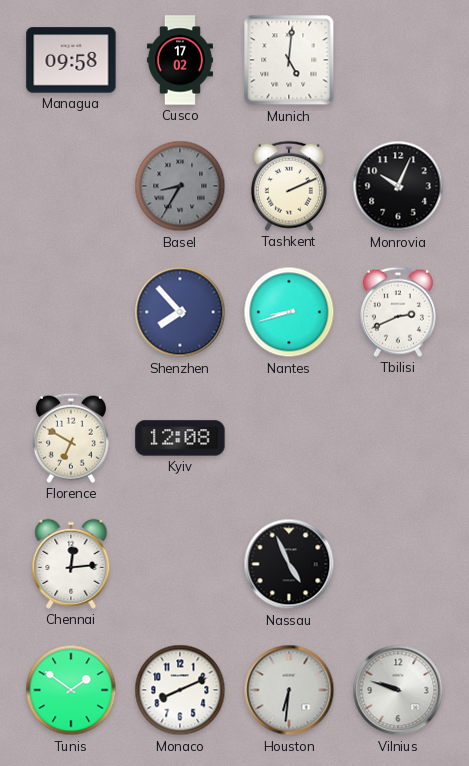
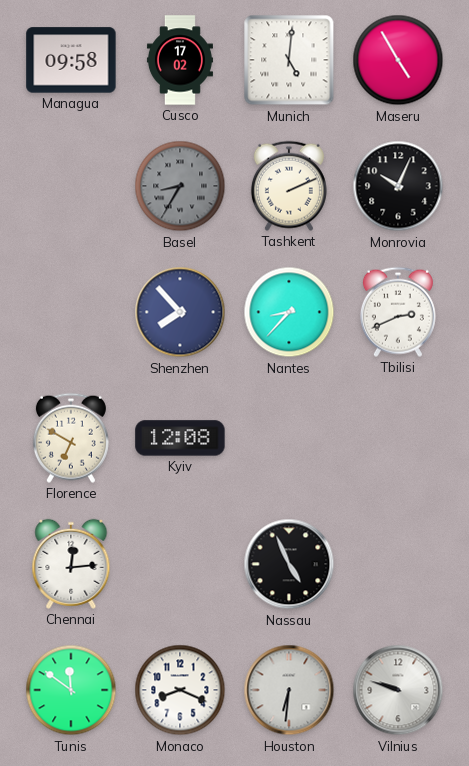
Maseru: none -> 4:55
Nantes: 8:42 -> 8:37
Tunis: 1:51 -> 11:51
Monaco: 8:11 -> 8:19
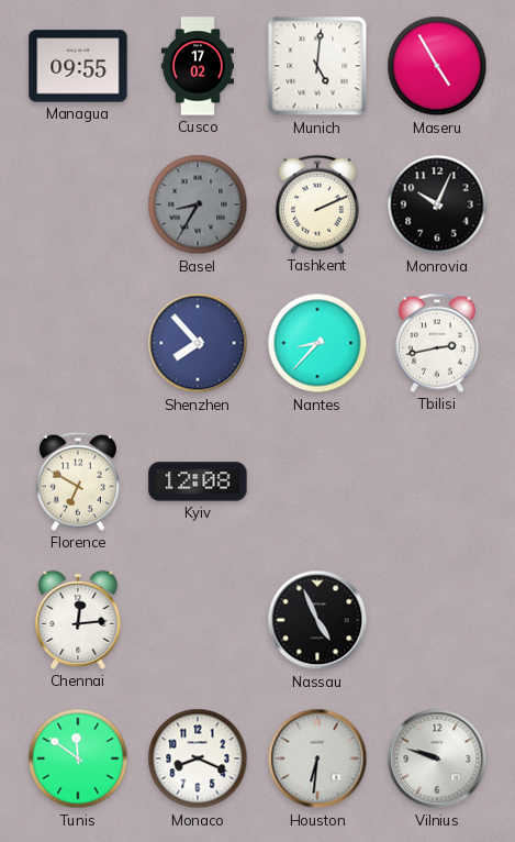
Managua: 09:58 -> 09:55
Tbilisi: 2:41 -> 2:43
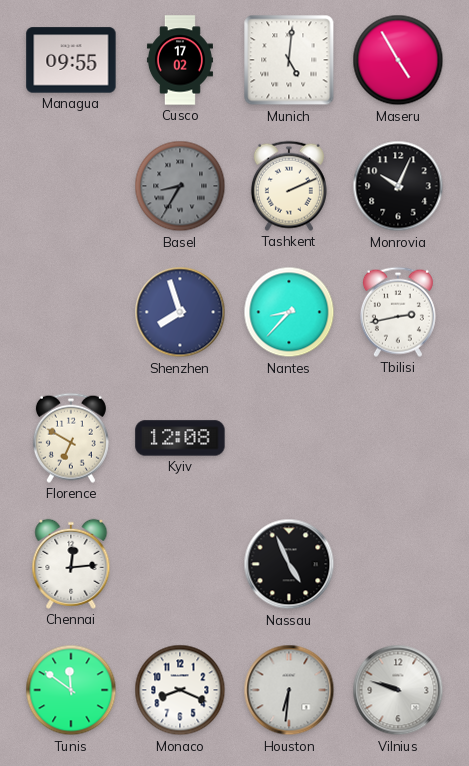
Shenzhen: 7:53 -> 7:57
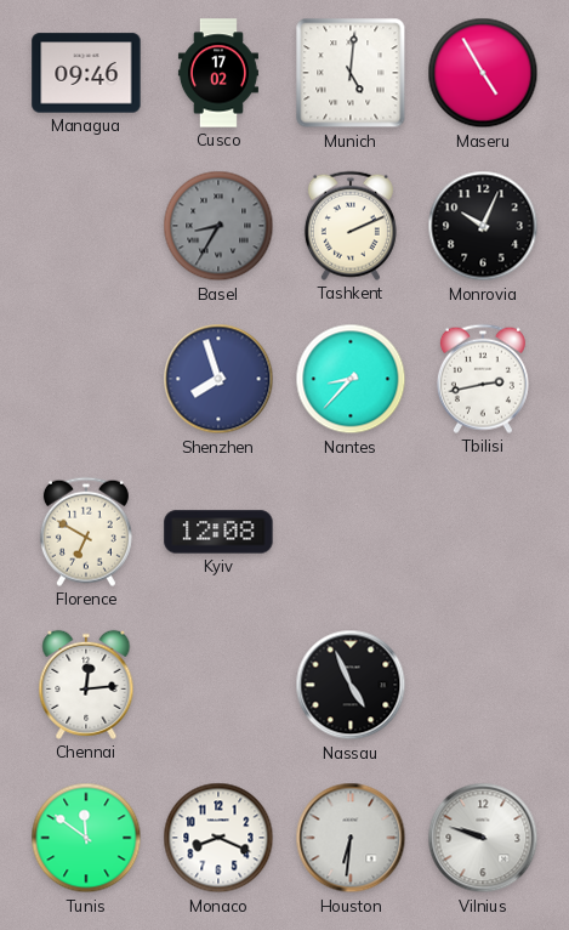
Managua: 09:55 -> 09:46
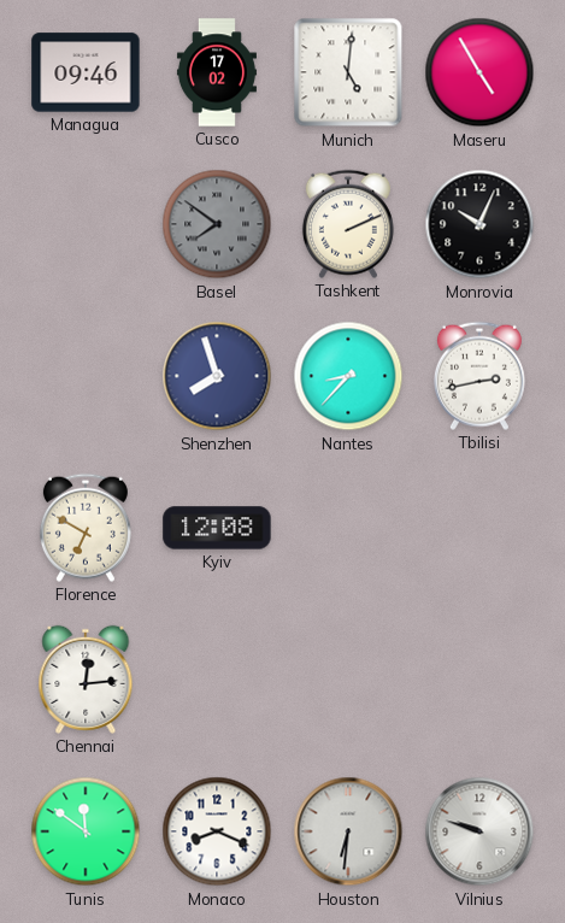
Basel: 8:35 -> 7:51
Nassau: 4:56 -> none
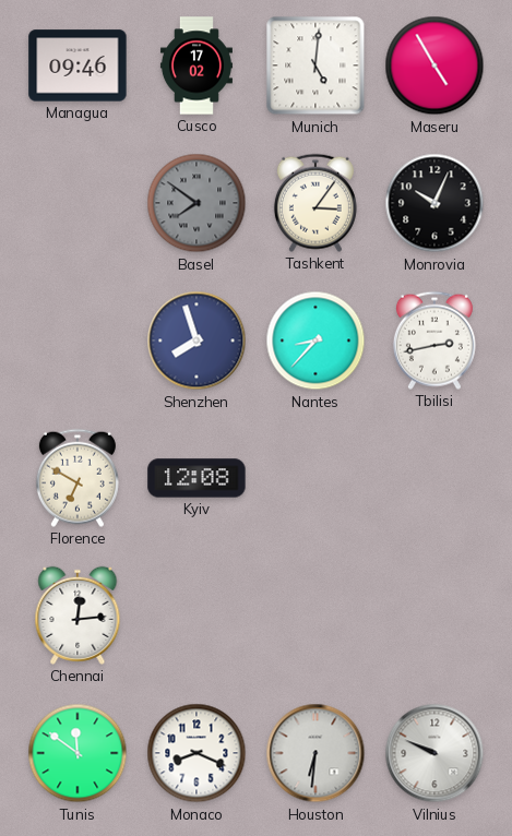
Tashkent: 2:11 -> 3:06
Vilnius: 9:48 -> 9:49
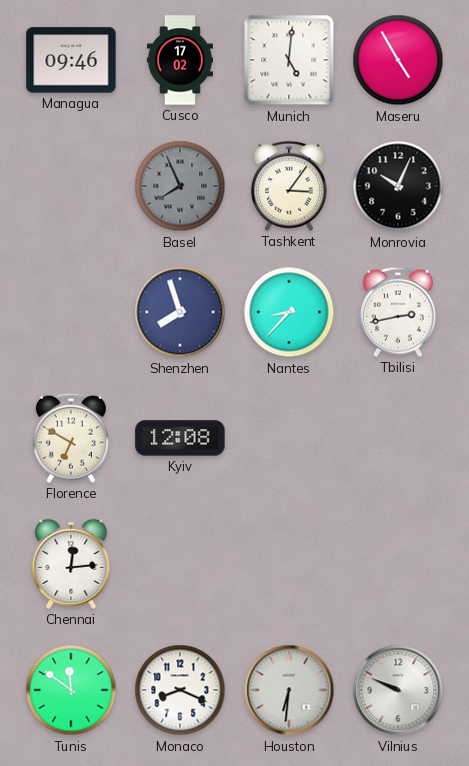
Basel: 7:51 -> 7:56
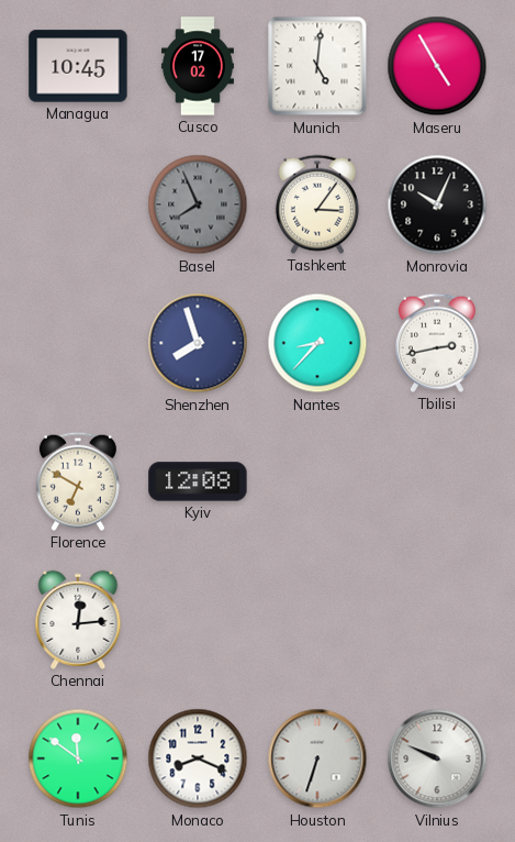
Managua: 09:46 -> 10:45
Houston: 6:31 -> 6:33
